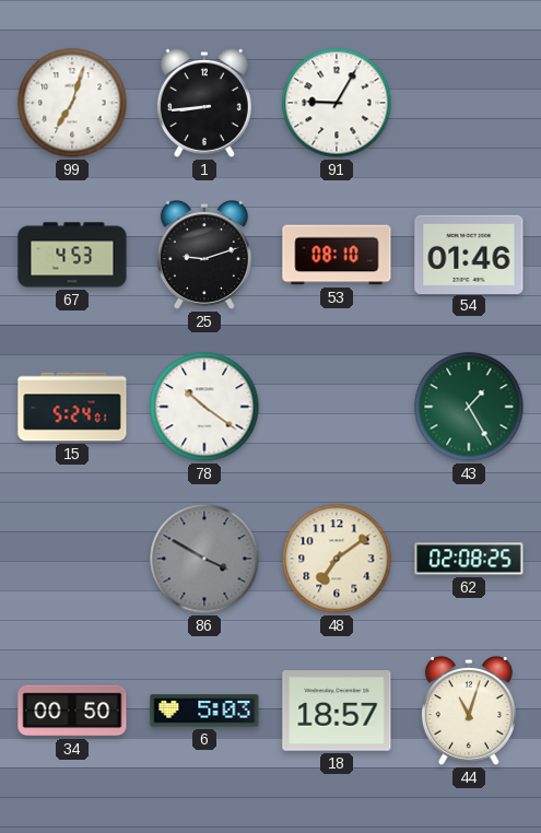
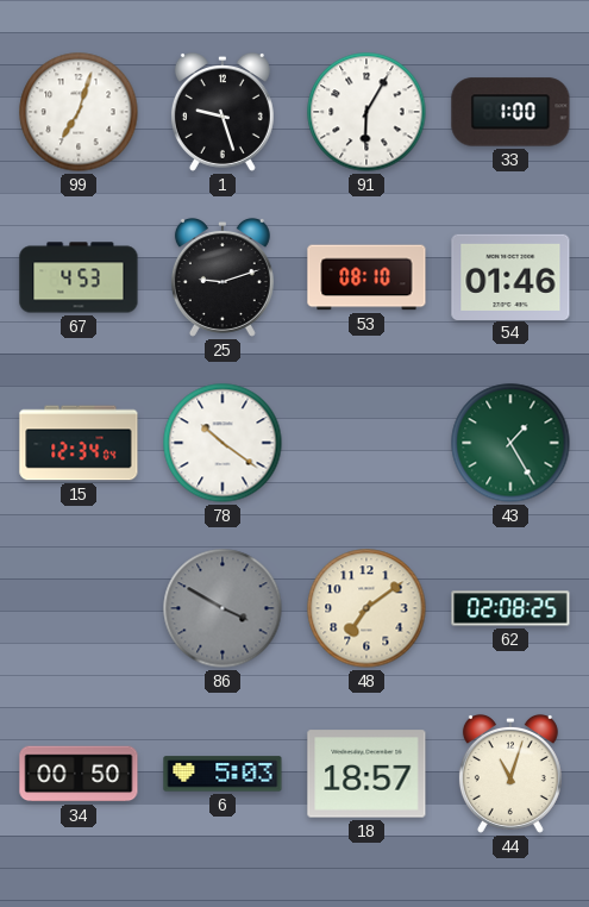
1: 8:44 -> 9:27
91: 9:05 -> 6:05
33: none -> 1:00
15: 5:24 -> 12:34
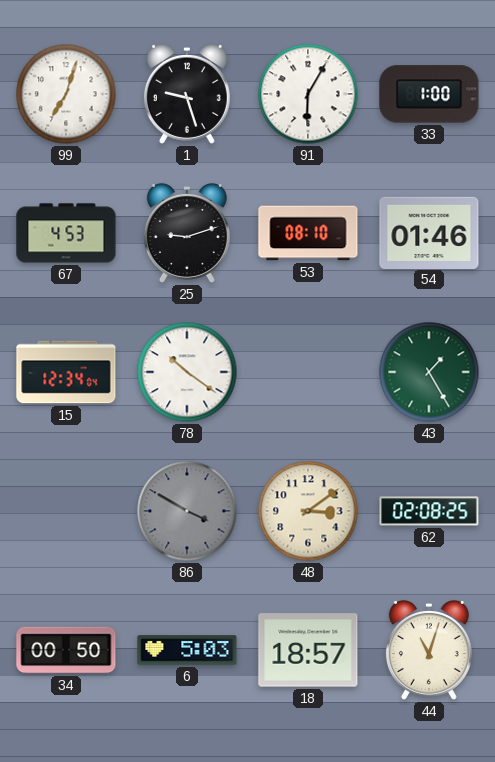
48: 7:09 -> 3:09
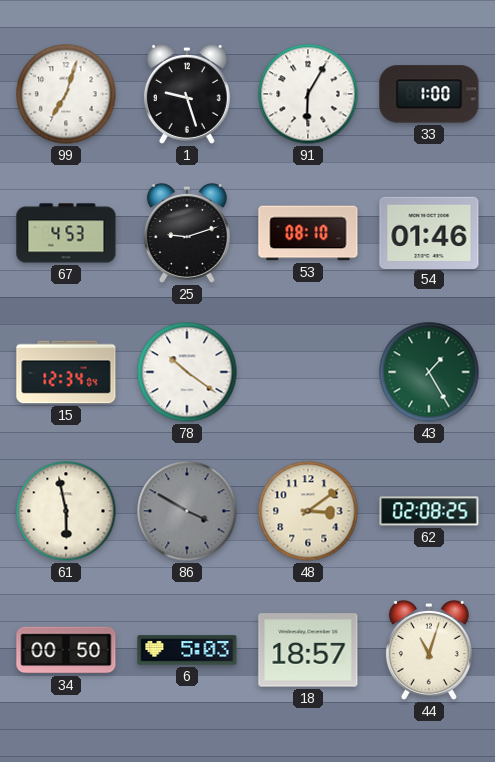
61: none -> 5:58
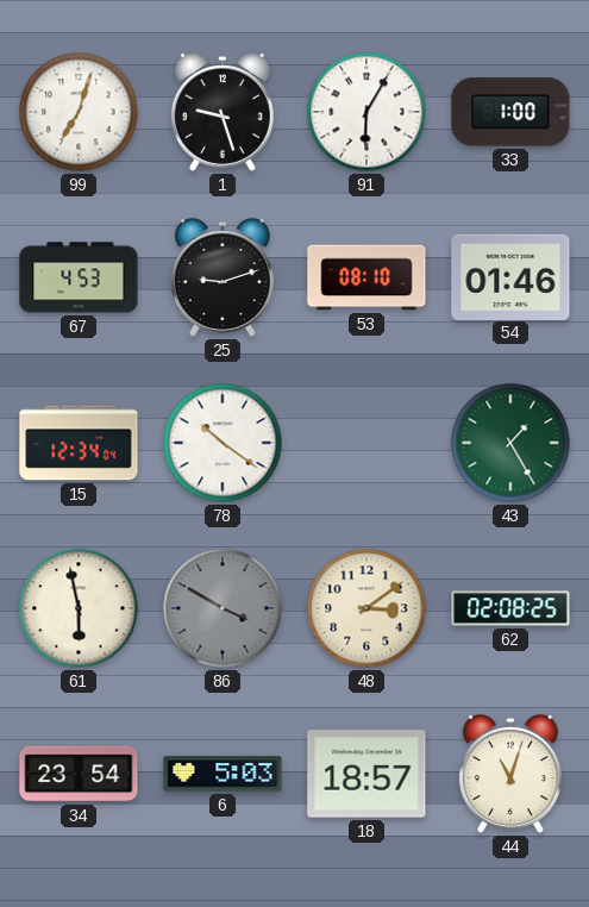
34: 00:50 -> 23:54
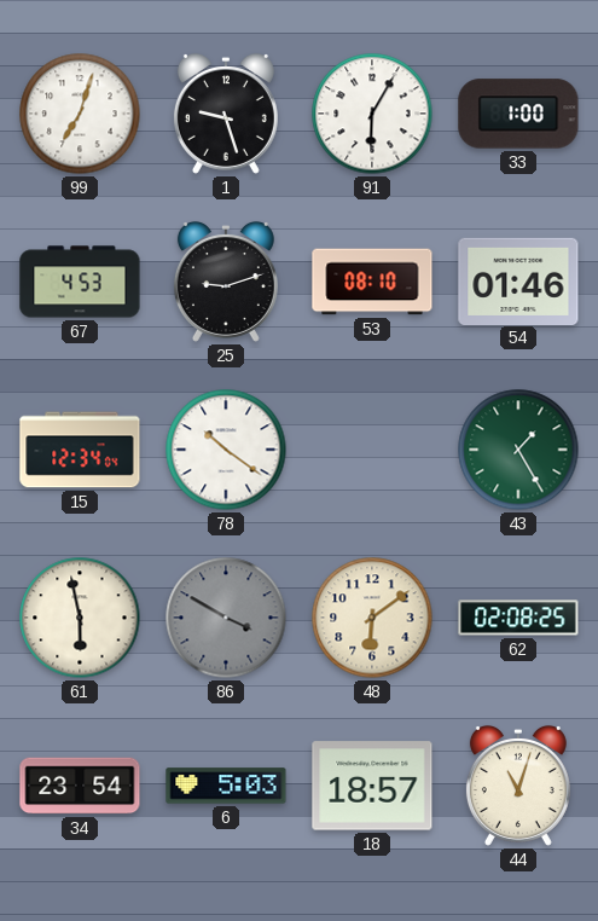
48: 3:09 -> 6:09
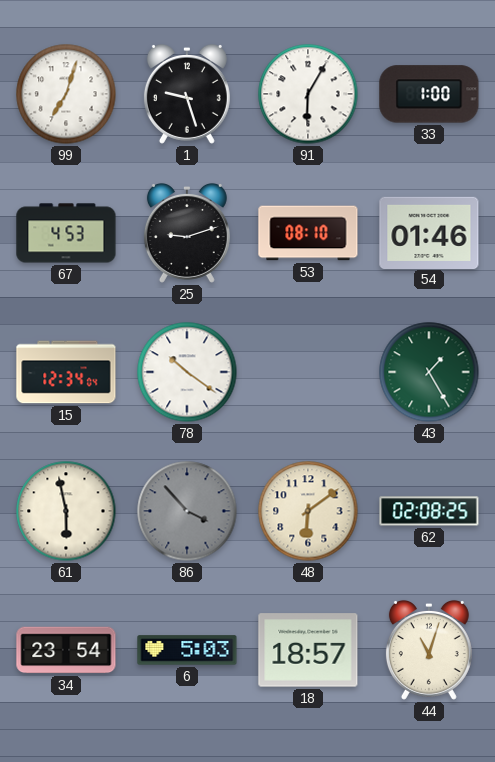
86: 3:50 -> 3:53
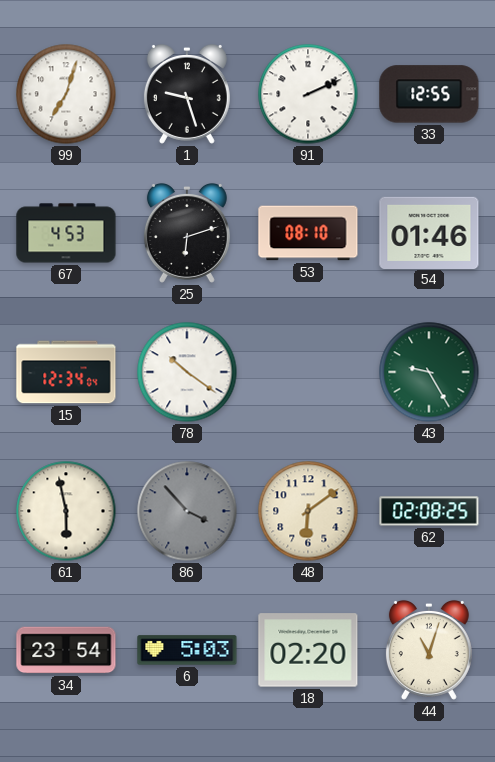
91: 6:05 -> 2:11
33: 1:00 -> 12:55
25: 9:12 -> 6:12
43: 1:25 -> 9:25
18: 18:57 -> 02:20
